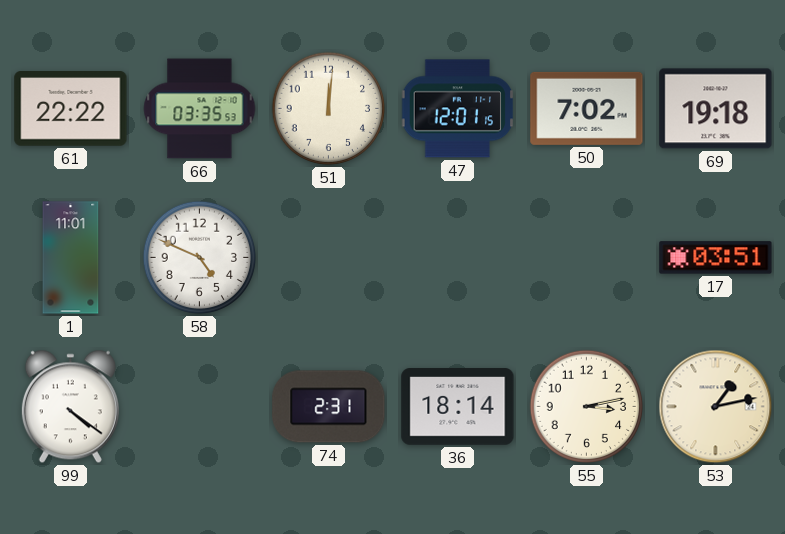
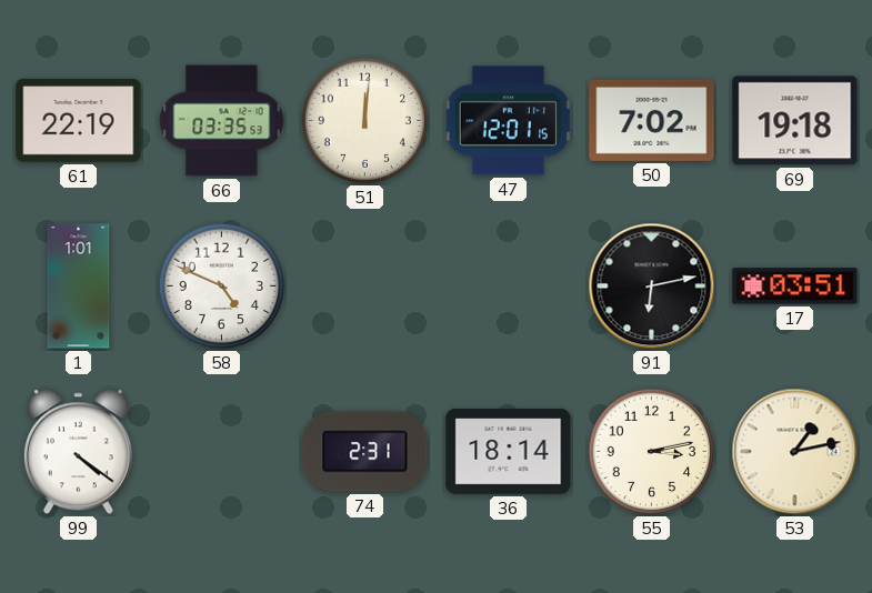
61: 22:22 -> 22:19
1: 11:01 -> 1:01
91: none -> 6:13
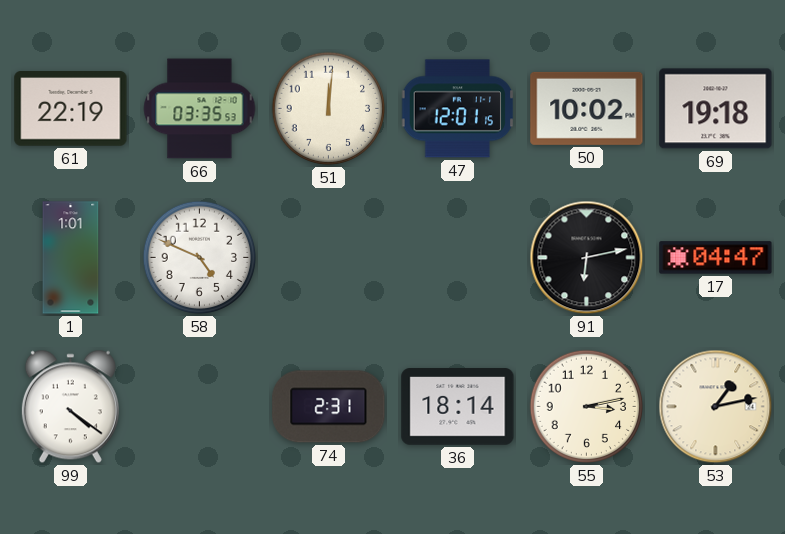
50: 7:02 -> 10:02
17: 03:51 -> 04:47
